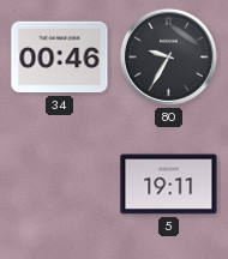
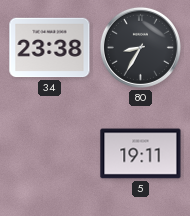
34: 00:46 -> 23:38
80: 9:35 -> 8:35
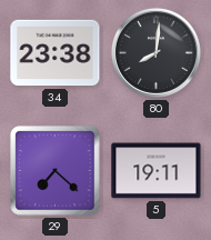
80: 8:35 -> 8:01
29: none -> 7:22
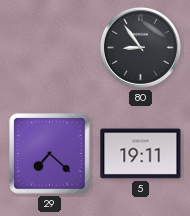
34: 23:38 -> none
80: 8:01 -> 8:54
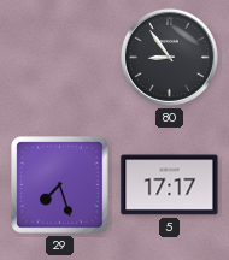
29: 7:22 -> 7:27
5: 19:11 -> 17:17
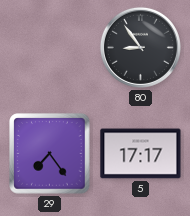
29: 7:27 -> 7:24
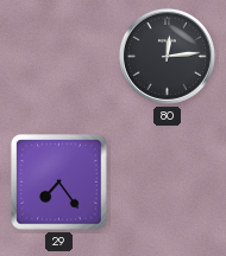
80: 8:54 -> 12:14
5: 17:17 -> none
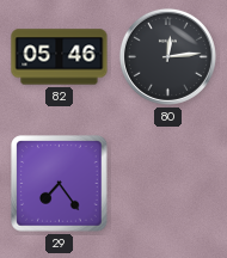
82: none -> 05:46
